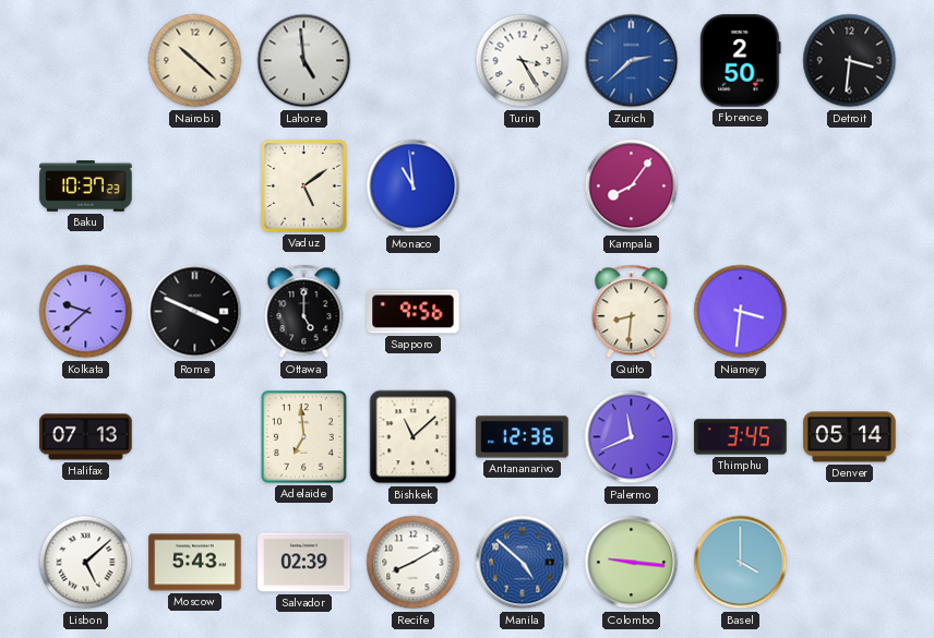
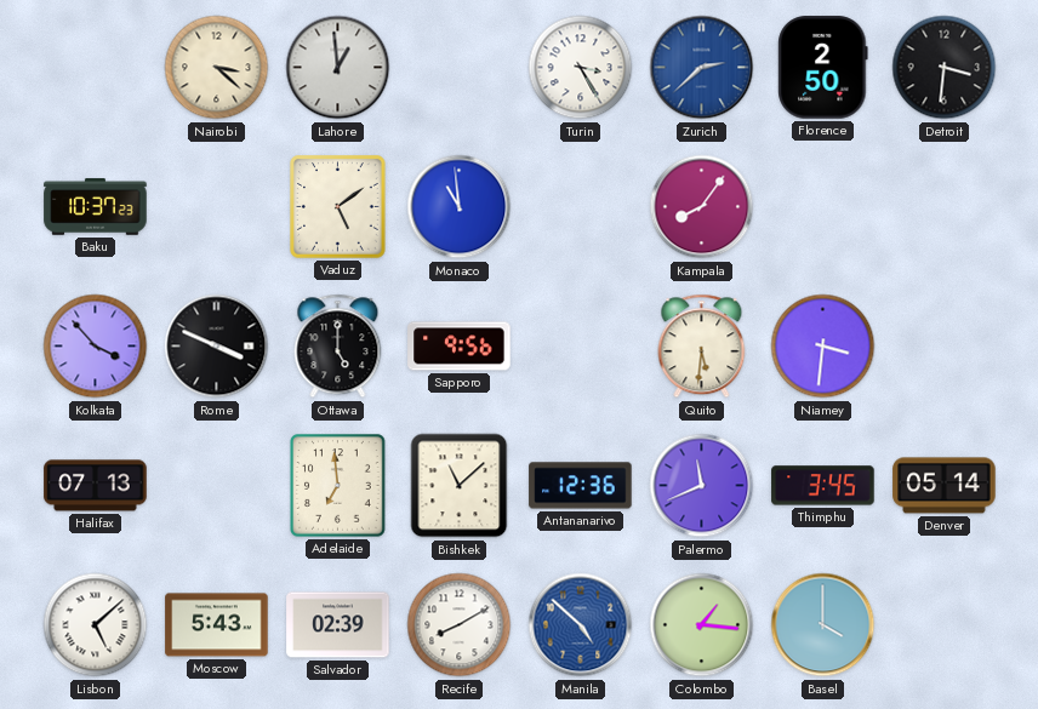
Nairobi: 10:22 -> 3:22
Lahore: 4:59 -> 12:59
Kolkata: 9:38 -> 3:53
Quito: 8:31 -> 5:31
Colombo: 9:16 -> 1:16
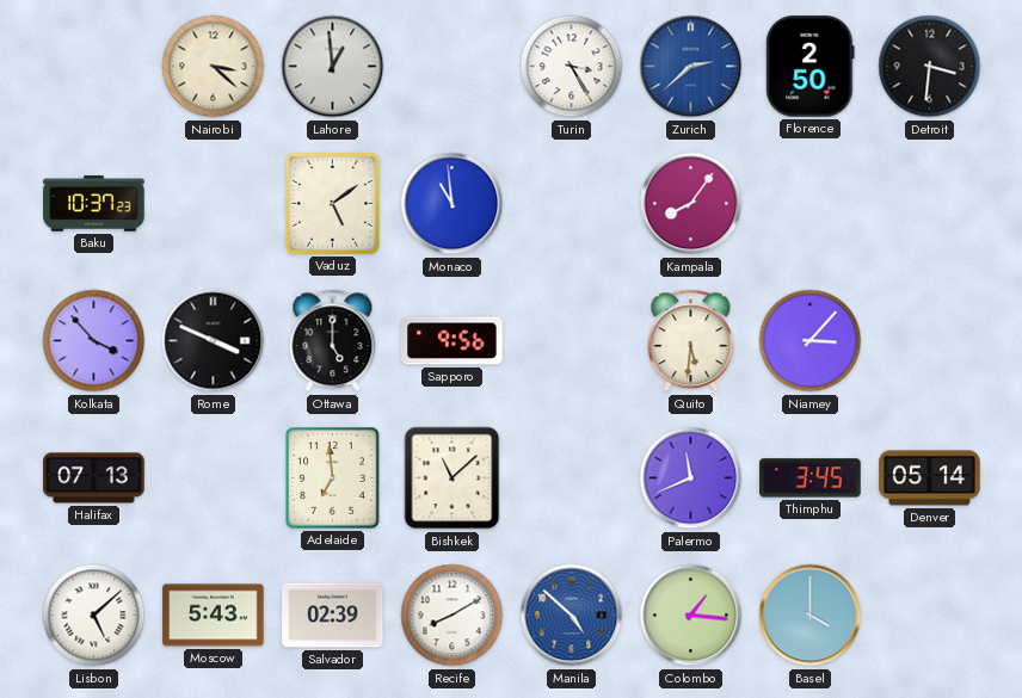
Niamey: 3:31 -> 3:07
Antananarivo: 12:36 -> none
